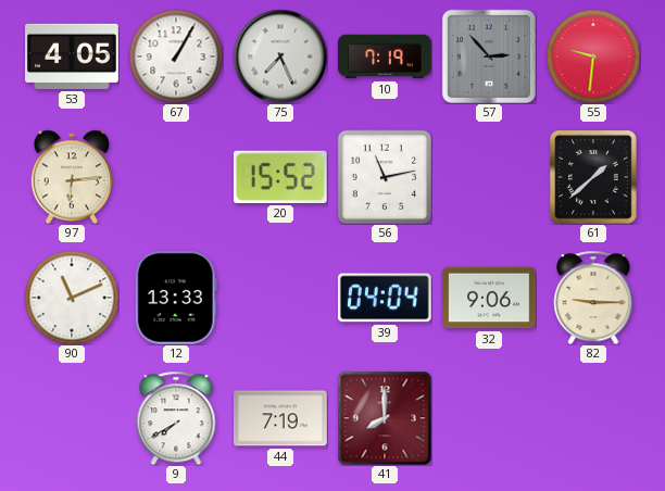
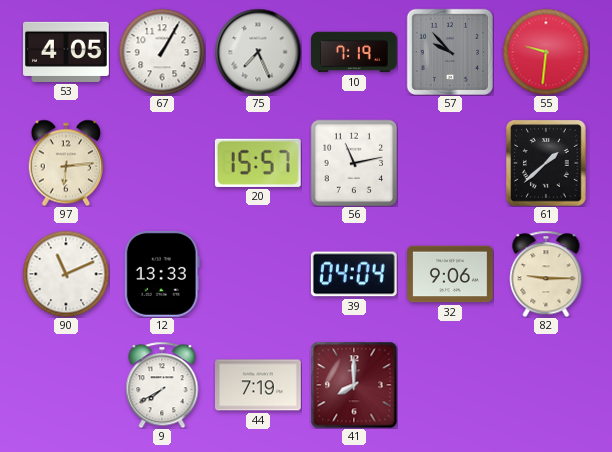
57: 2:53 -> 9:53
20: 15:52 -> 15:57
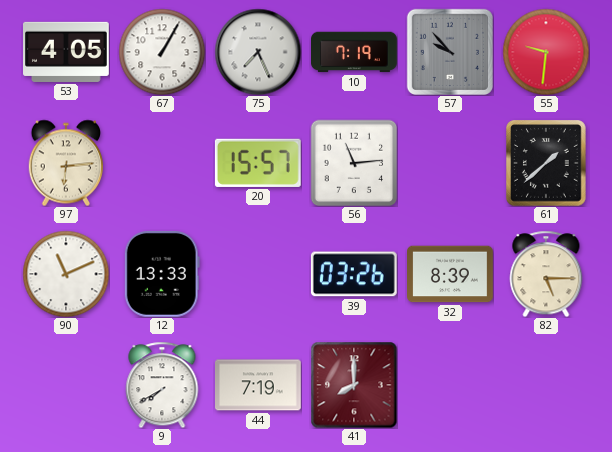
56: 11:13 -> 11:14
39: 04:04 -> 03:26
32: 9:06 -> 8:39
82: 9:15 -> 5:15
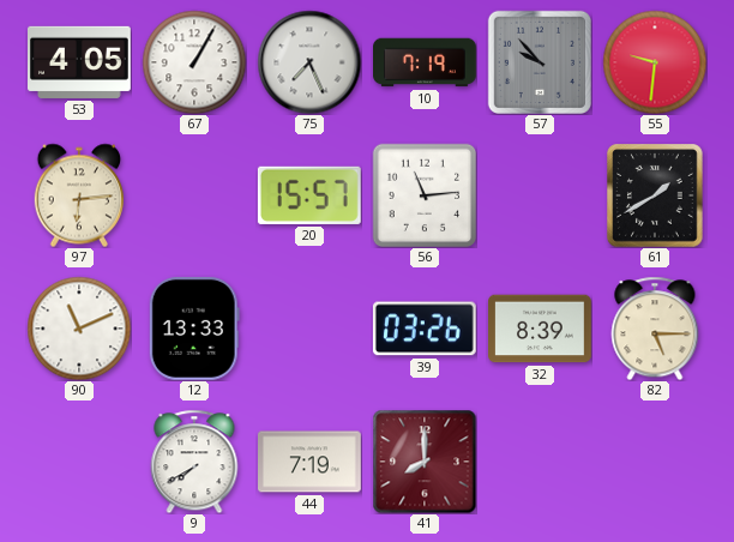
61: 1:38 -> 1:40
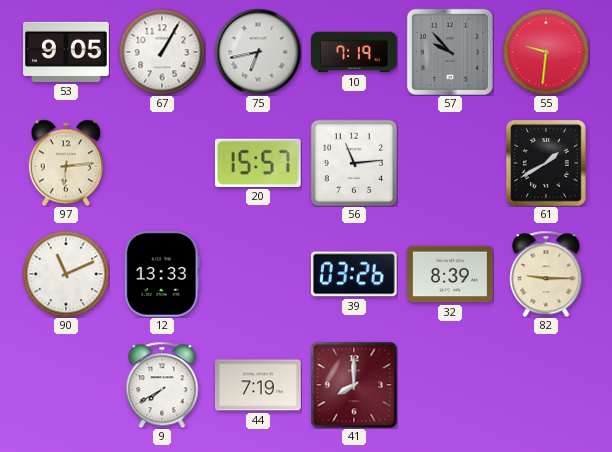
53: 4:05 -> 9:05
75: 7:26 -> 6:43
82: 5:15 -> 9:15
